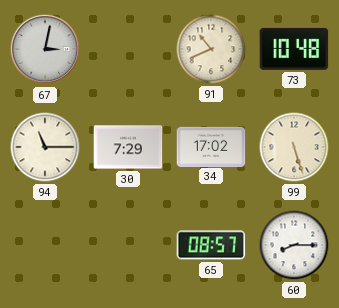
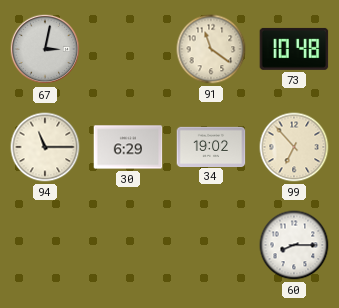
91: 10:41 -> 11:21
30: 7:29 -> 6:29
34: 17:02 -> 19:02
99: 5:27 -> 6:53
65: 08:57 -> none
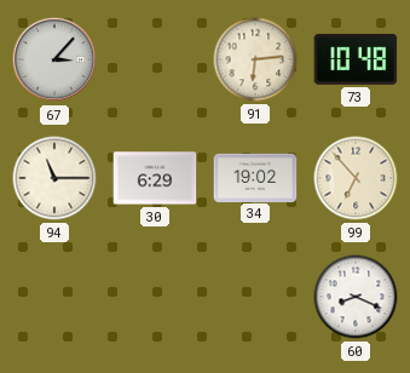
67: 3:02 -> 3:07
91: 11:21 -> 6:14
60: 8:15 -> 8:19
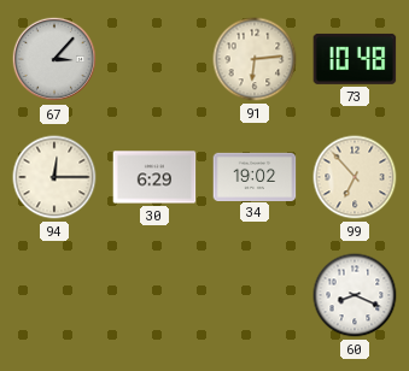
94: 11:15 -> 12:15
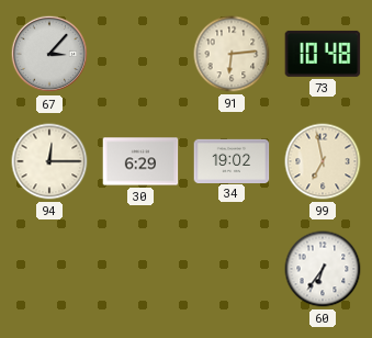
99: 6:53 -> 6:58
60: 8:19 -> 6:36
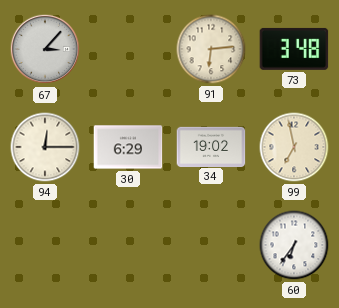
73: 10:48 -> 3:48
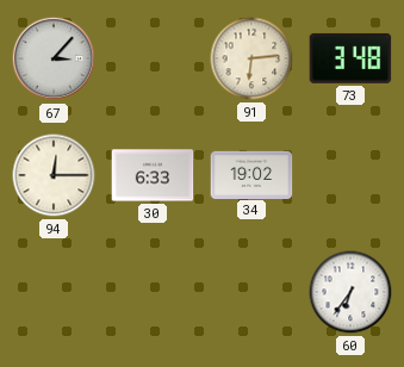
30: 6:29 -> 6:33
99: 6:58 -> none
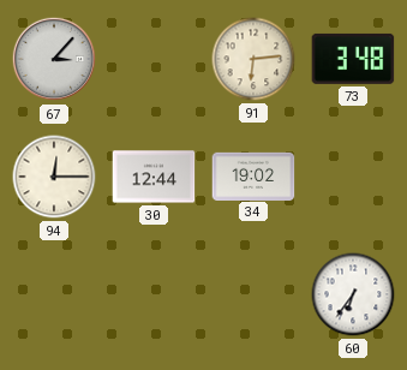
30: 6:33 -> 12:44
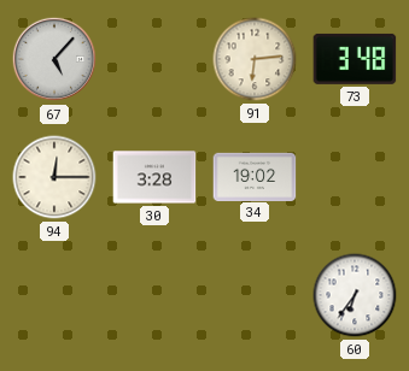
67: 3:07 -> 5:07
30: 12:44 -> 3:28
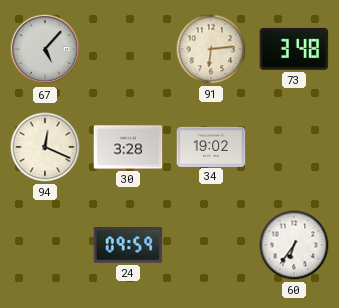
94: 12:15 -> 12:19
24: none -> 09:59
